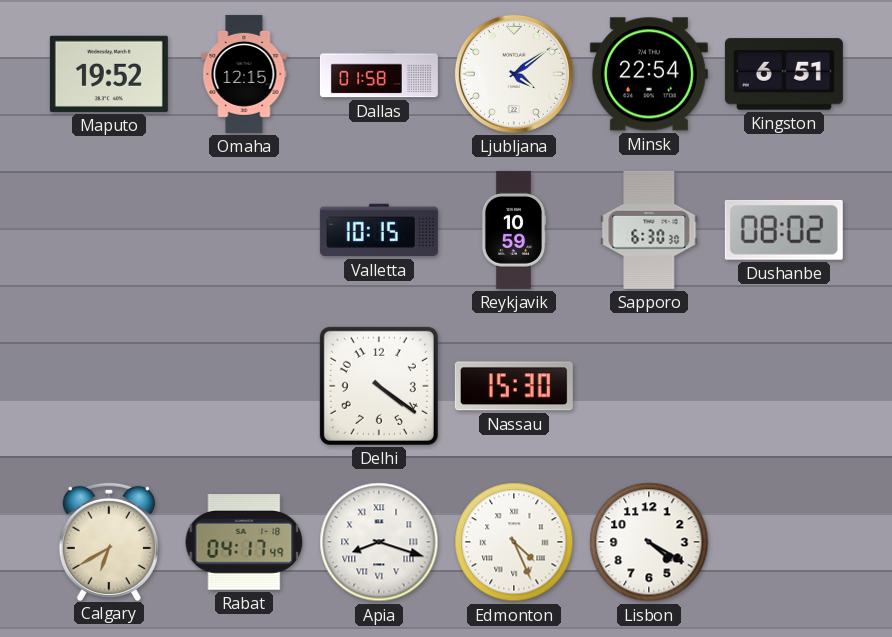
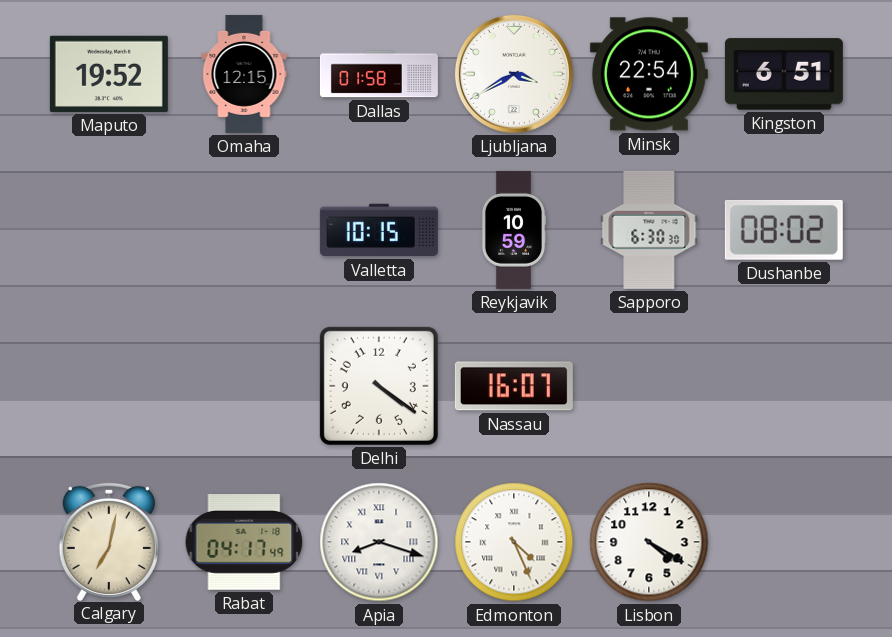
Ljubljana: 4:09 -> 3:40
Nassau: 15:30 -> 16:07
Calgary: 6:40 -> 7:02
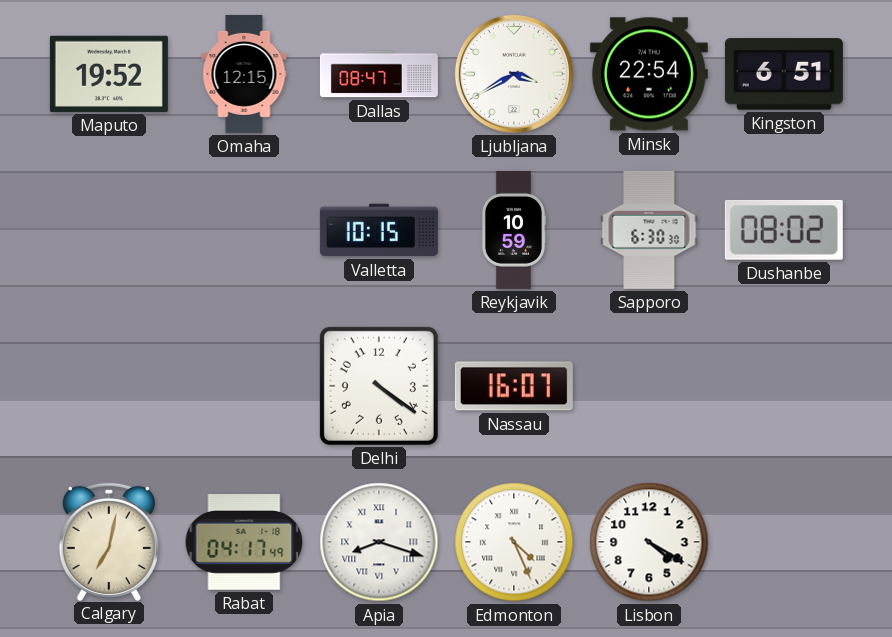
Dallas: 01:58 -> 08:47
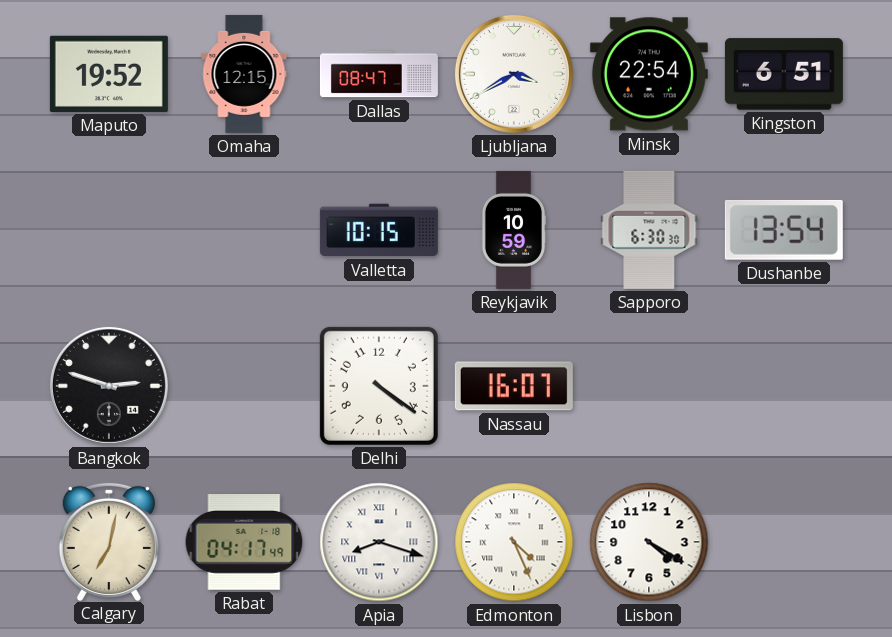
Dushanbe: 08:02 -> 13:54
Bangkok: none -> 2:48
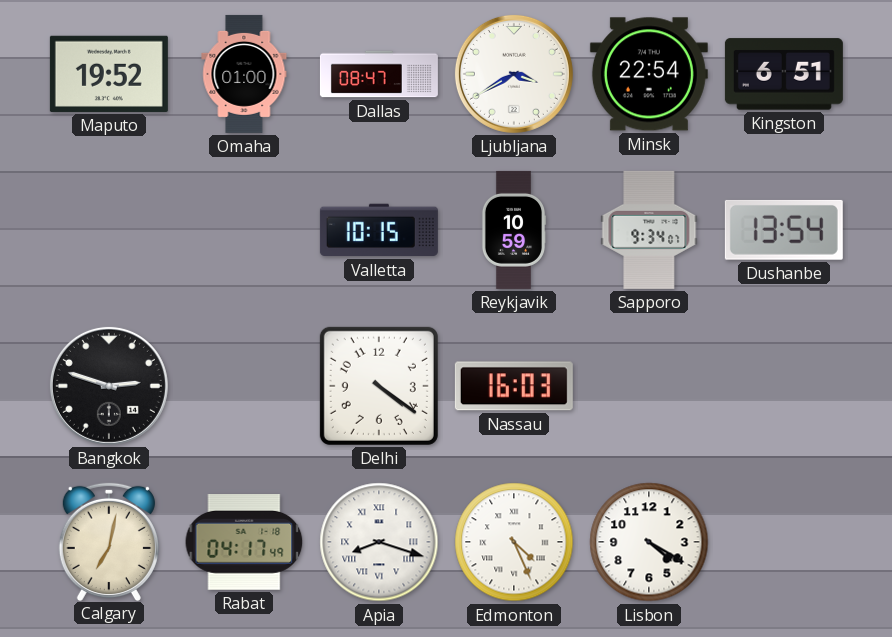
Omaha: 12:15 -> 01:00
Sapporo: 6:30 -> 9:34
Nassau: 16:07 -> 16:03
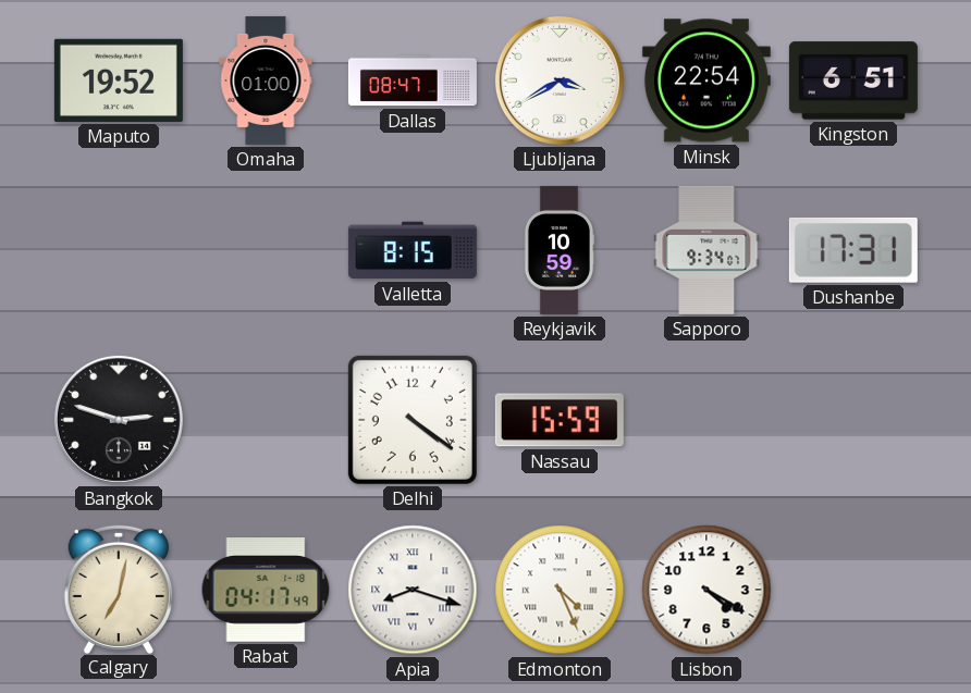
Valletta: 10:15 -> 8:15
Dushanbe: 13:54 -> 17:31
Nassau: 16:03 -> 15:59
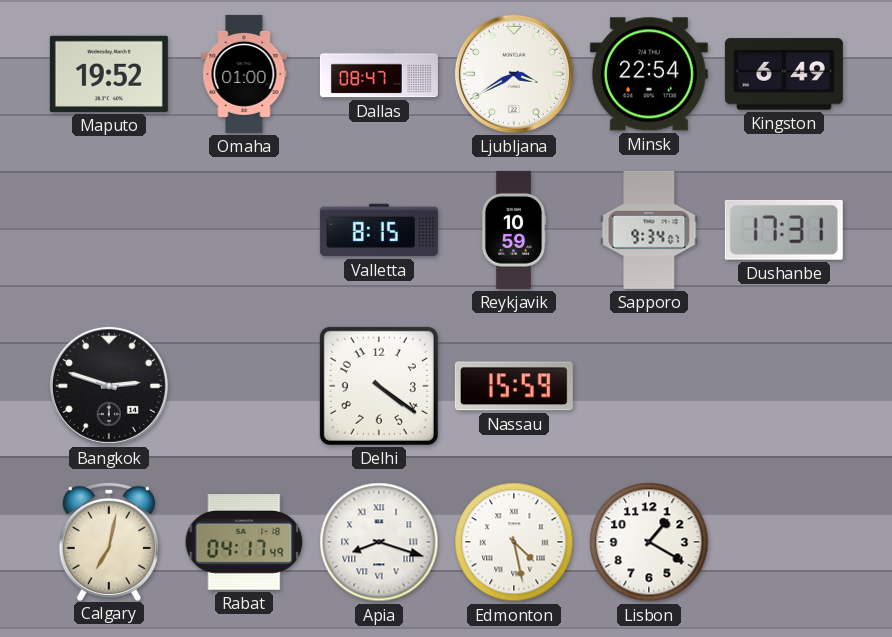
Kingston: 6:51 -> 6:49
Edmonton: 4:26 -> 4:28
Lisbon: 4:20 -> 1:20
